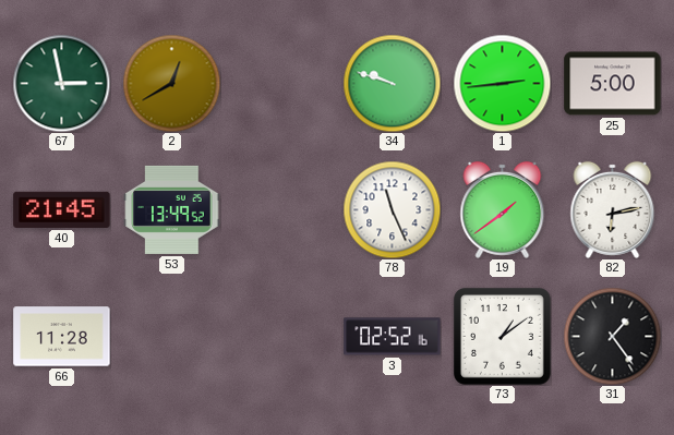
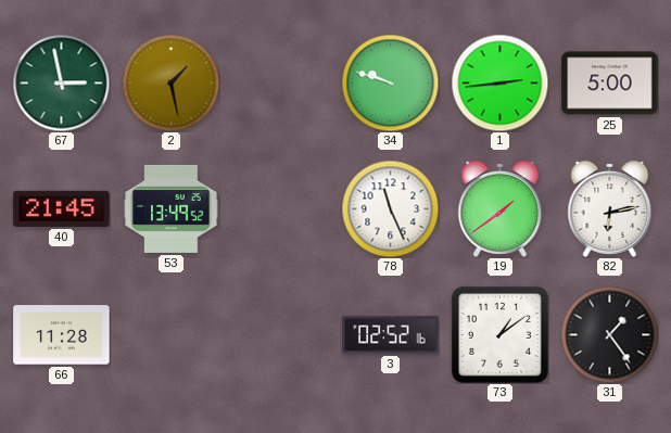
2: 12:40 -> 1:28
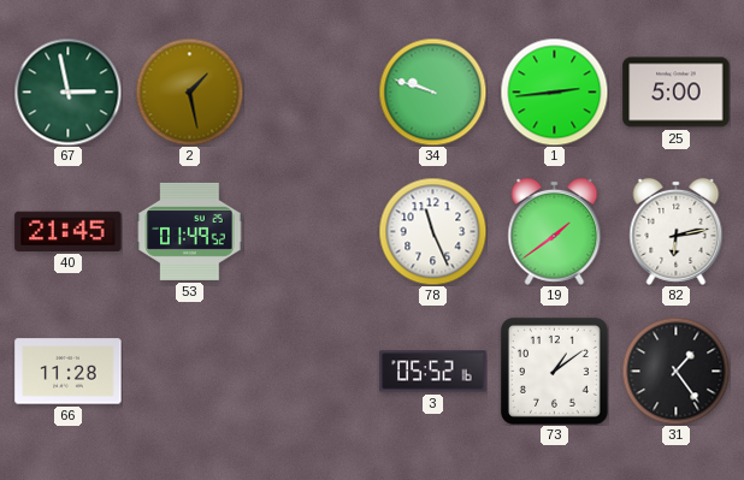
53: 13:49 -> 01:49
3: 02:52 -> 05:52
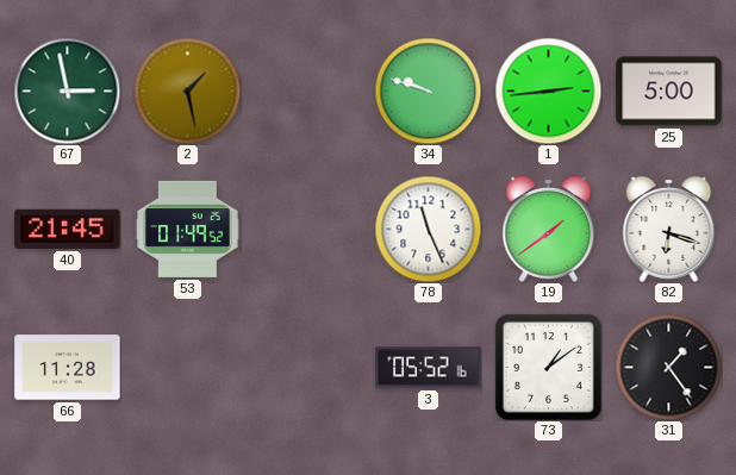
82: 6:13 -> 6:18
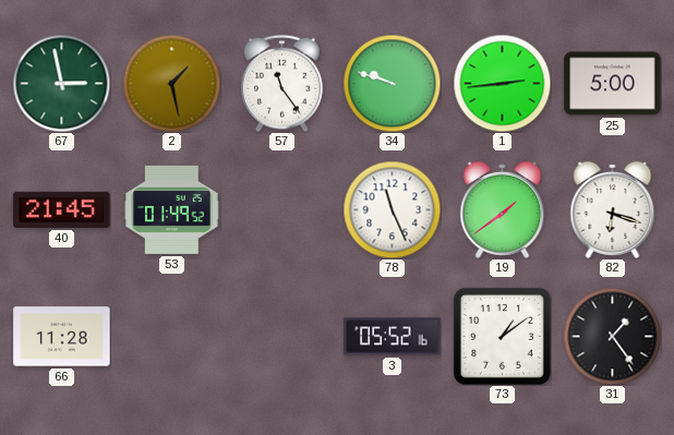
57: none -> 11:24
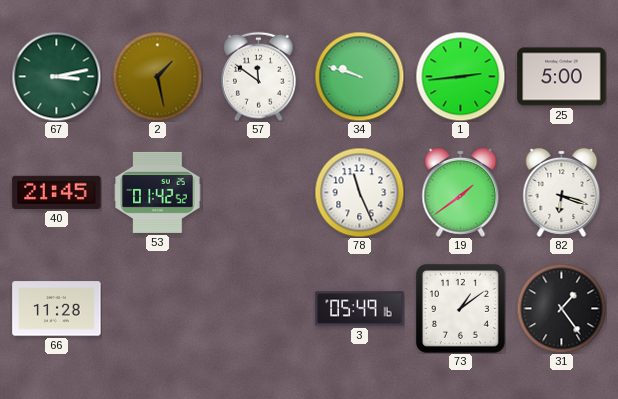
67: 2:58 -> 3:13
57: 11:24 -> 11:51
53: 01:49 -> 01:42
3: 05:52 -> 05:49
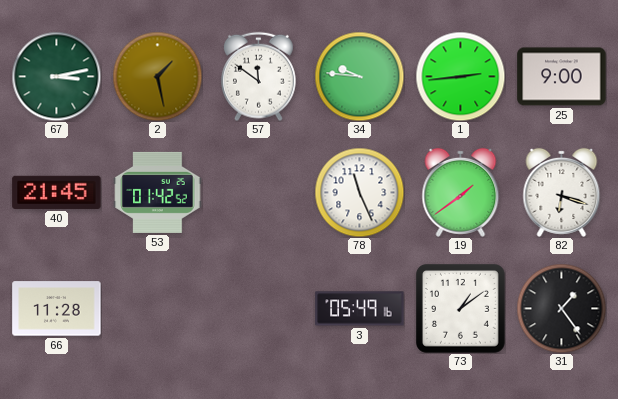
34: 9:48 -> 9:46
25: 5:00 -> 9:00
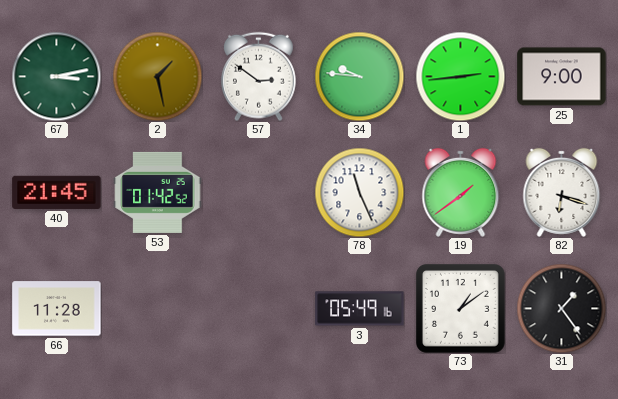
57: 11:51 -> 2:51
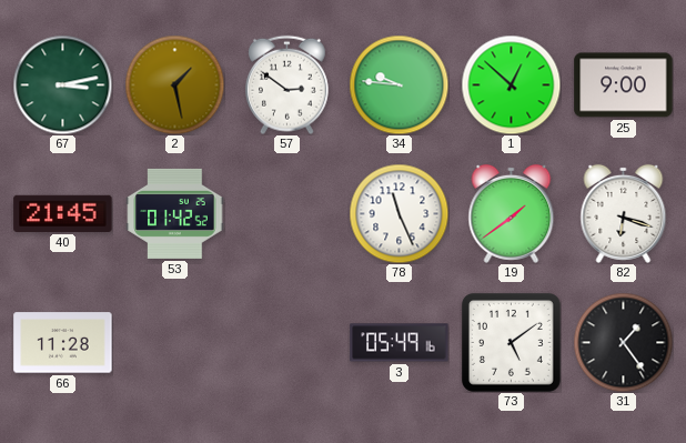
1: 2:44 -> 12:52
73: 1:09 -> 5:09
